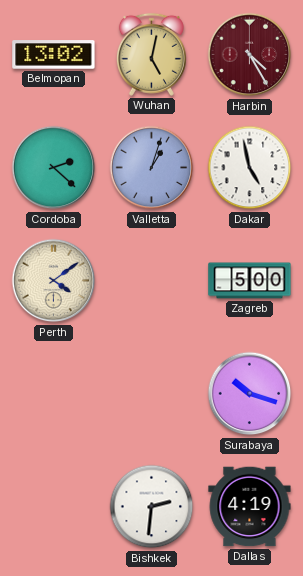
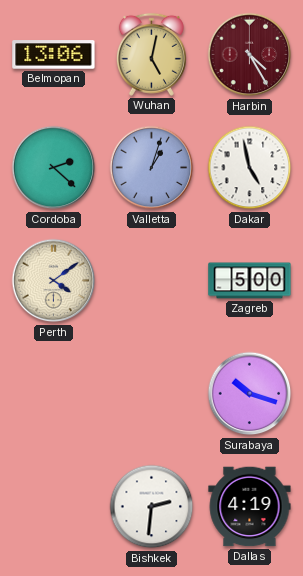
Belmopan: 13:02 -> 13:06
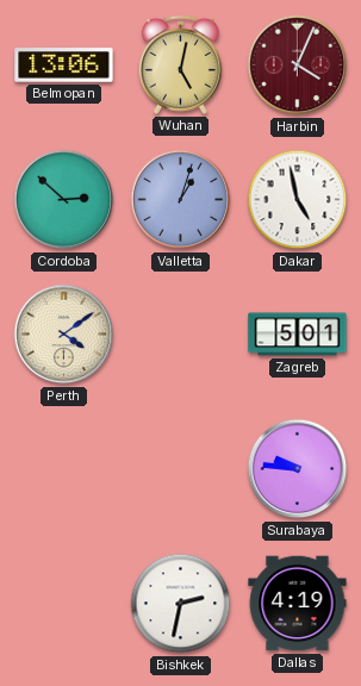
Harbin: 4:25 -> 4:04
Cordoba: 2:22 -> 2:52
Zagreb: 5:00 -> 5:01
Surabaya: 10:18 -> 9:46
Bishkek: 2:31 -> 2:32
